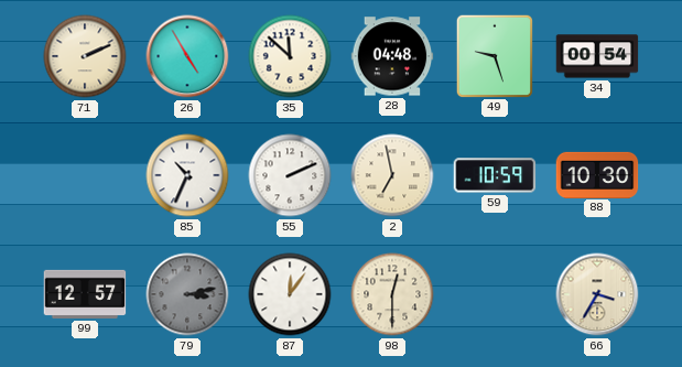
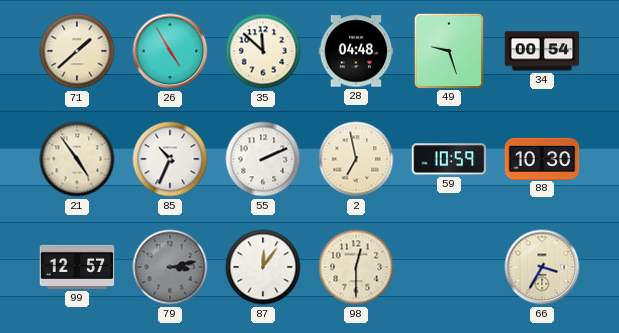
71: 2:11 -> 1:38
21: none -> 4:54
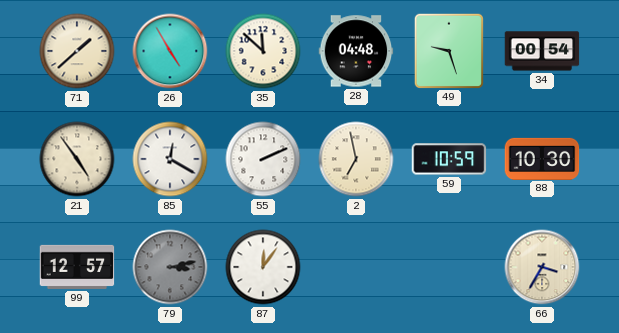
85: 10:34 -> 12:20
98: 12:30 -> none
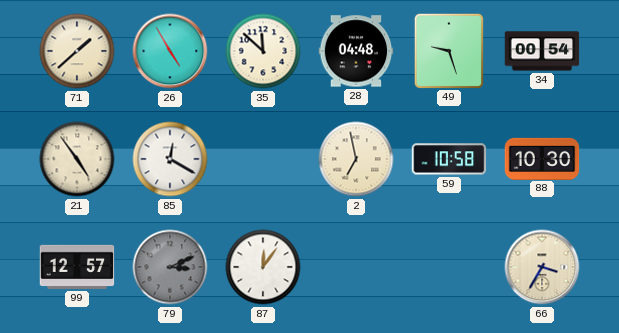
55: 2:11 -> none
59: 10:59 -> 10:58
79: 3:13 -> 3:11
